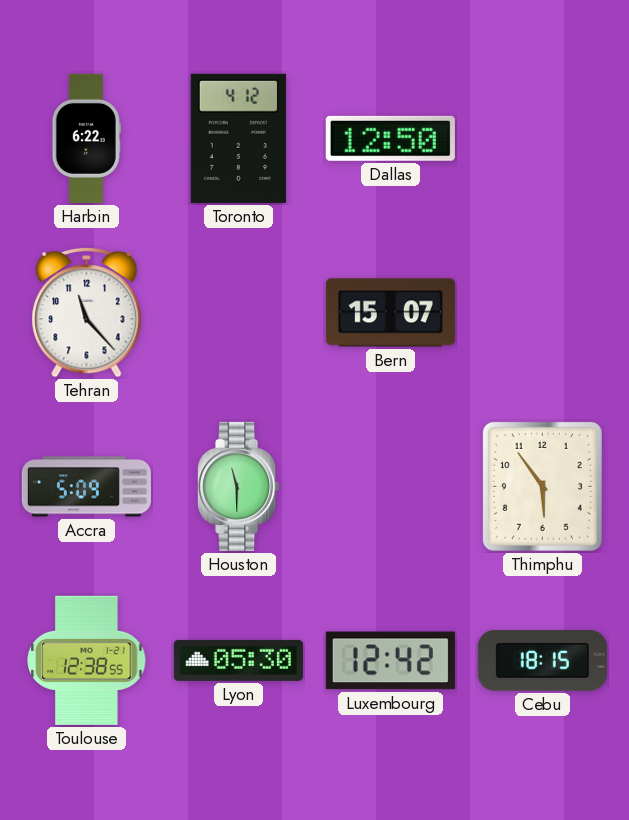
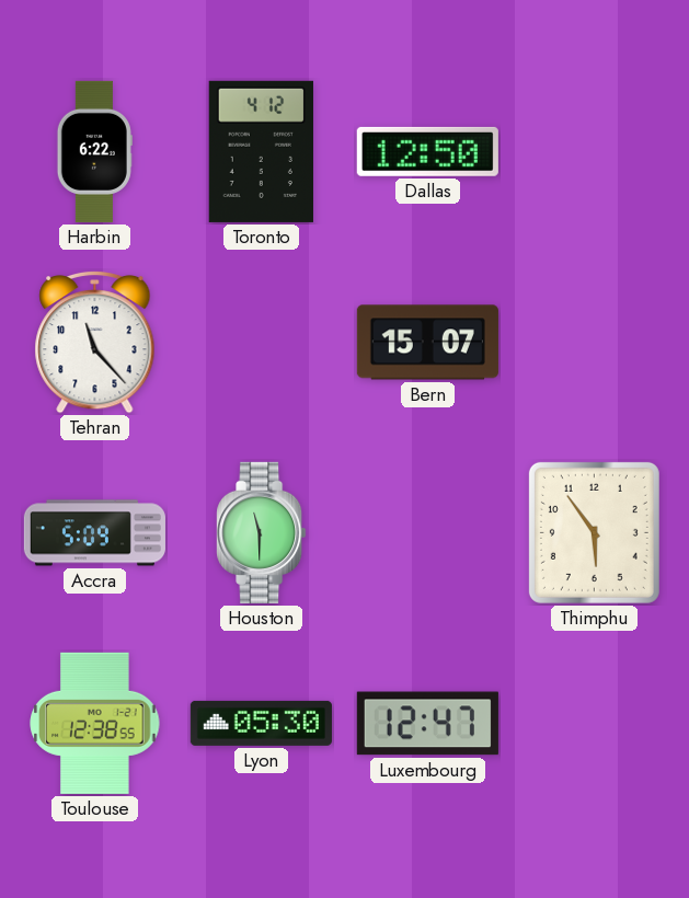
Luxembourg: 12:42 -> 12:47
Cebu: 18:15 -> none
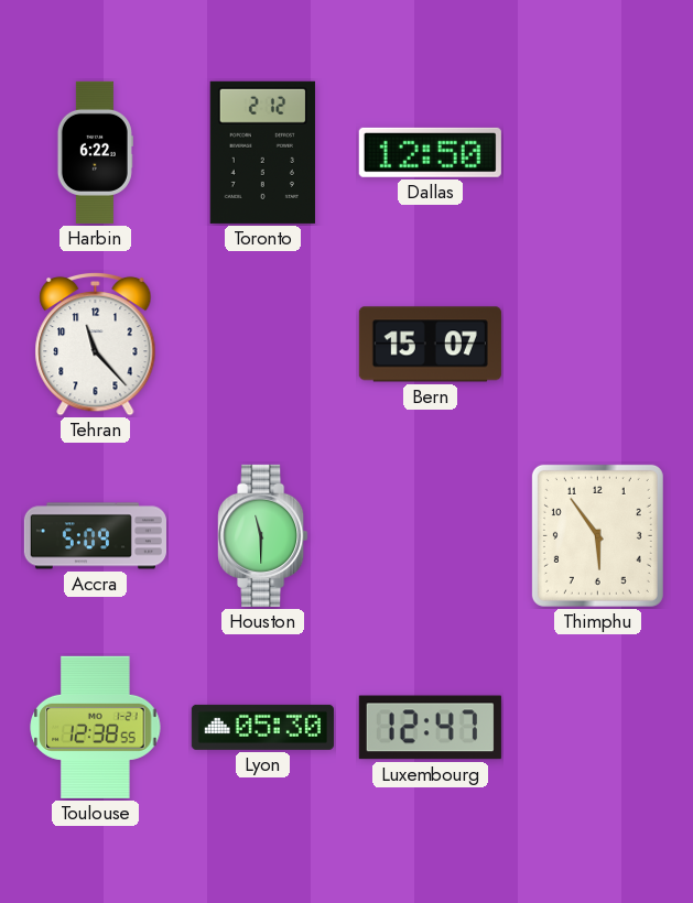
Toronto: 4:12 -> 2:12
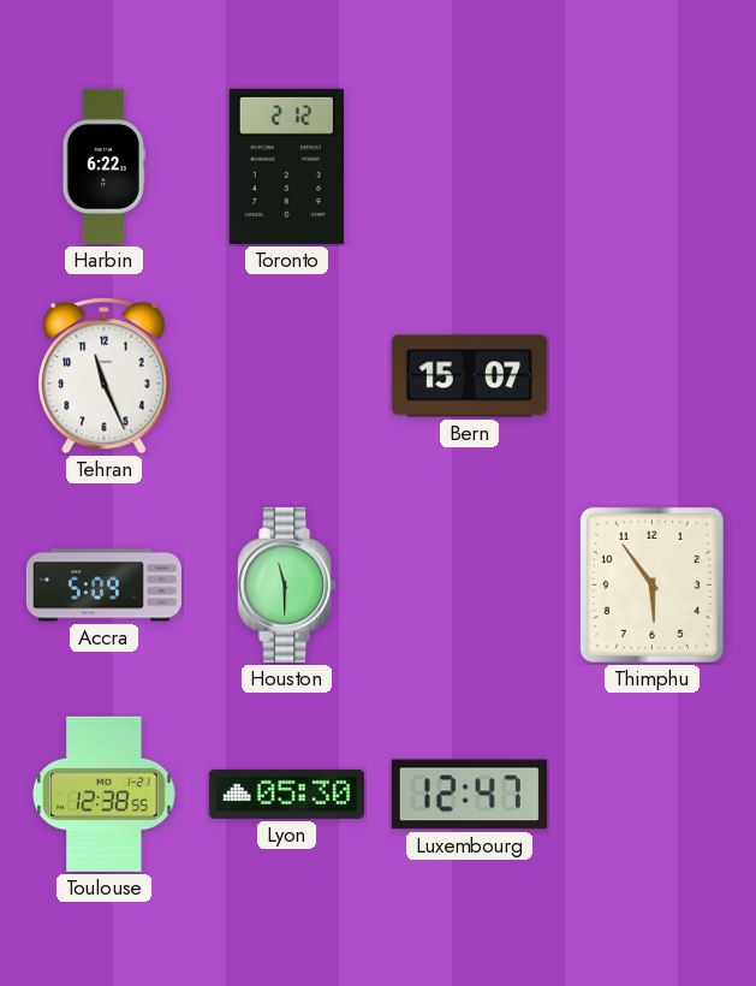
Dallas: 12:50 -> none
Tehran: 11:23 -> 11:26
